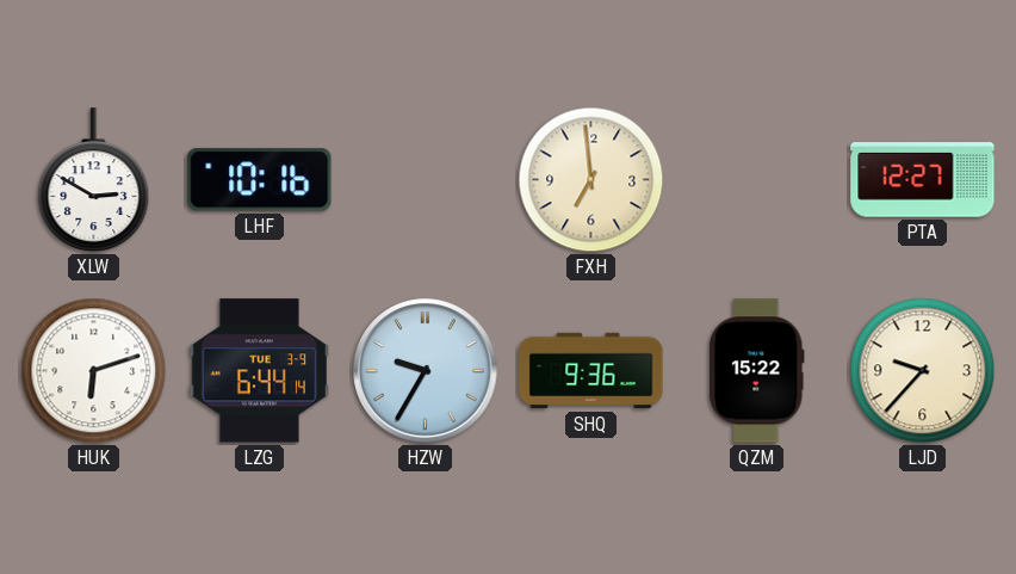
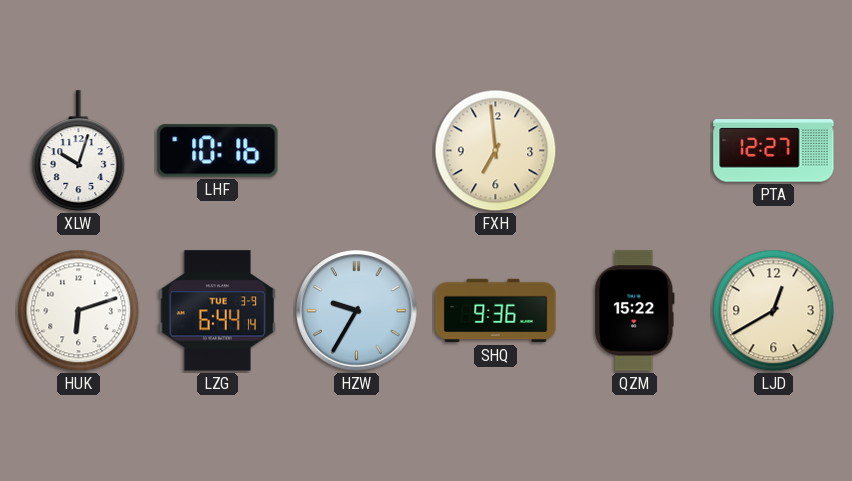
XLW: 2:50 -> 10:03
LJD: 9:37 -> 12:40
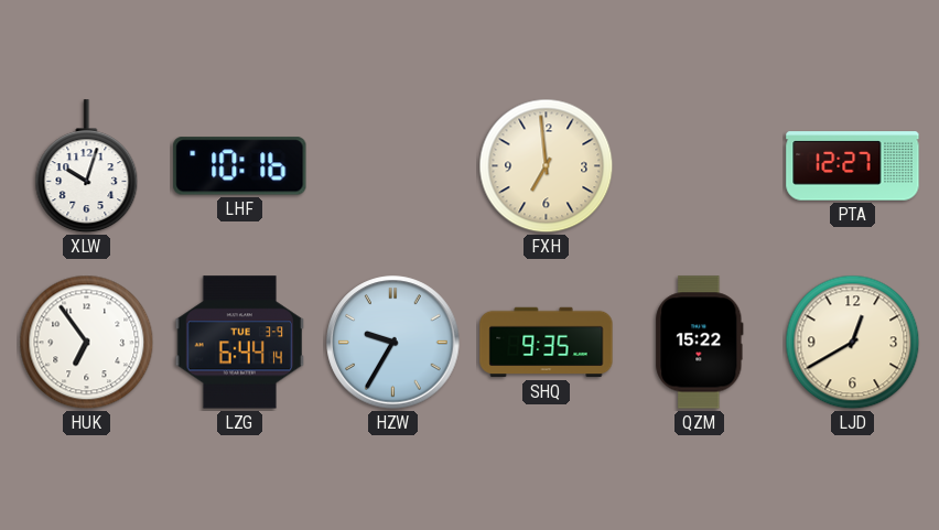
HUK: 6:12 -> 6:54
SHQ: 9:36 -> 9:35
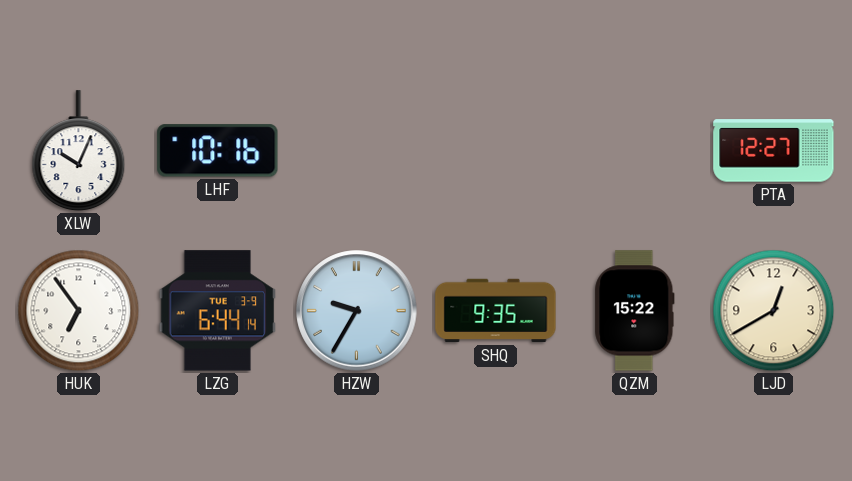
XLW: 10:03 -> 10:04
FXH: 6:59 -> none
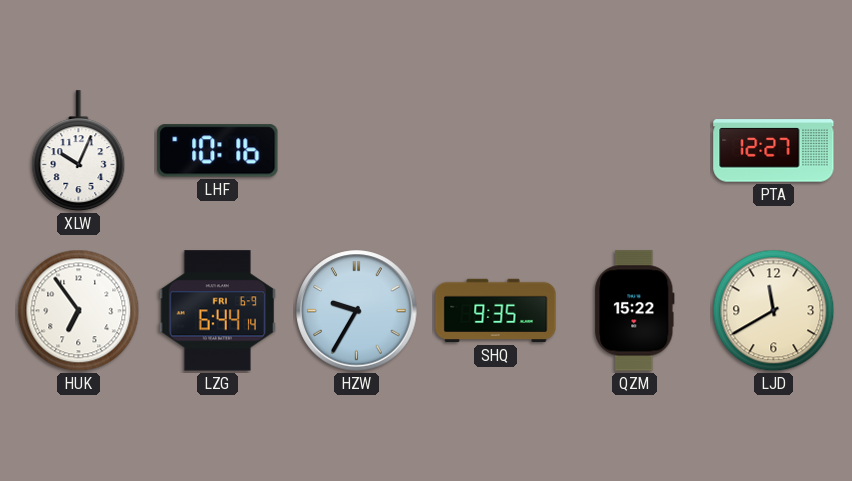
LZG date: TUE 3-9 -> FRI 6-9
LJD: 12:40 -> 11:40
